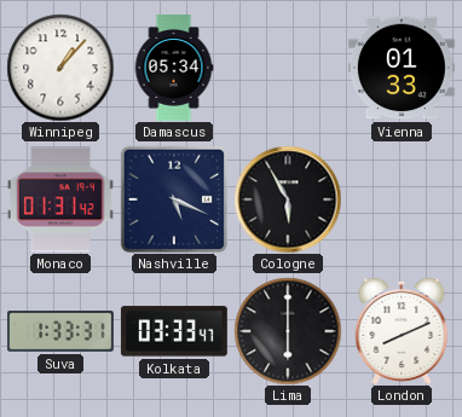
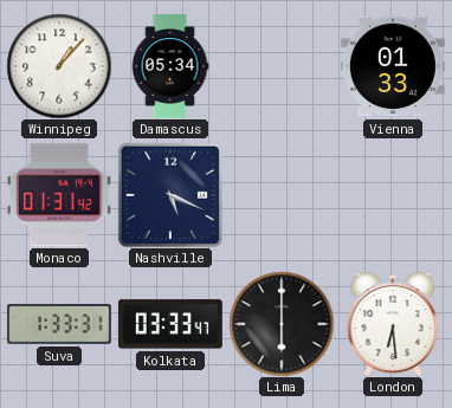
Cologne: 5:55 -> none
London: 8:11 -> 6:29
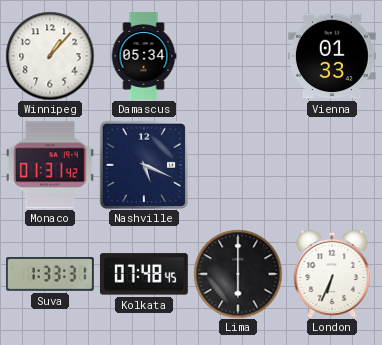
Kolkata: 03:33 -> 07:48
London: 6:29 -> 6:34
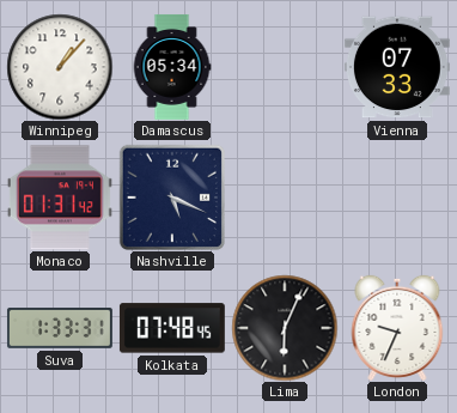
Vienna: 01:33 -> 07:33
Lima: 6:00 -> 6:04
London: 6:34 -> 9:34
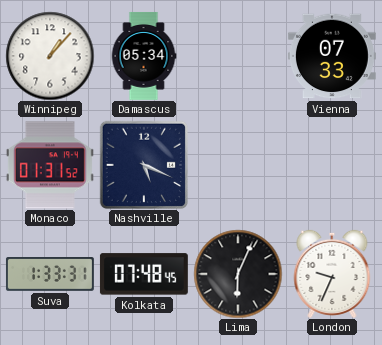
Monaco: 01:31:42 -> 01:31:52
